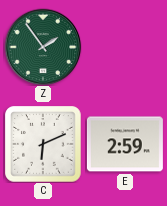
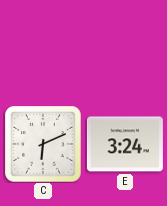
Z: 1:54 -> none
E: 2:59 -> 3:24
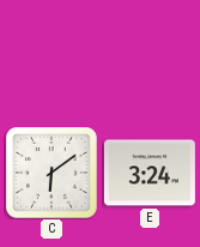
C: 6:11 -> 6:09
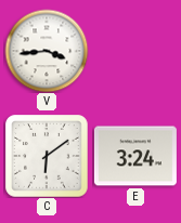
V: none -> 3:44
